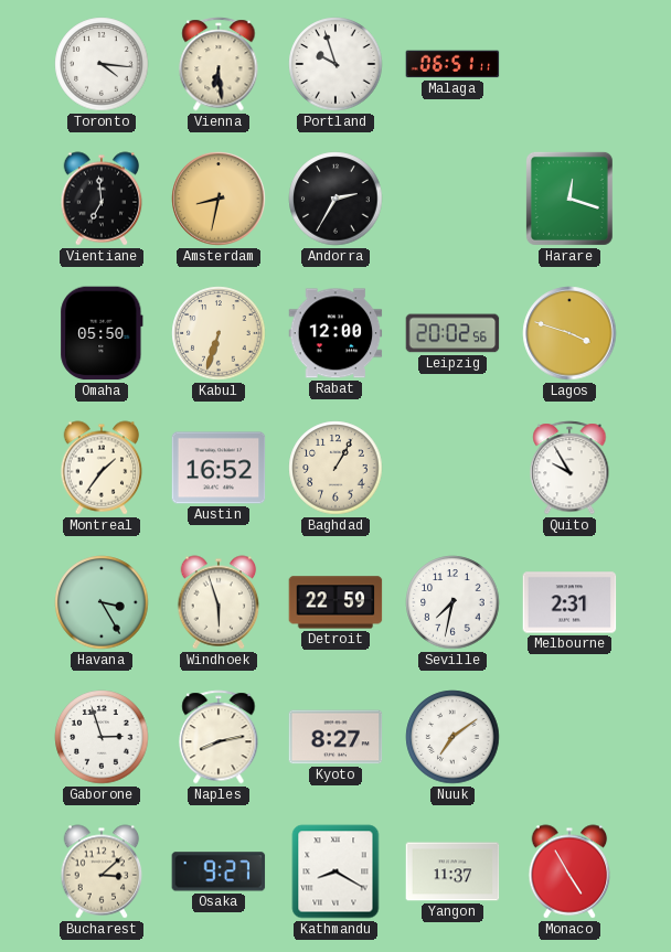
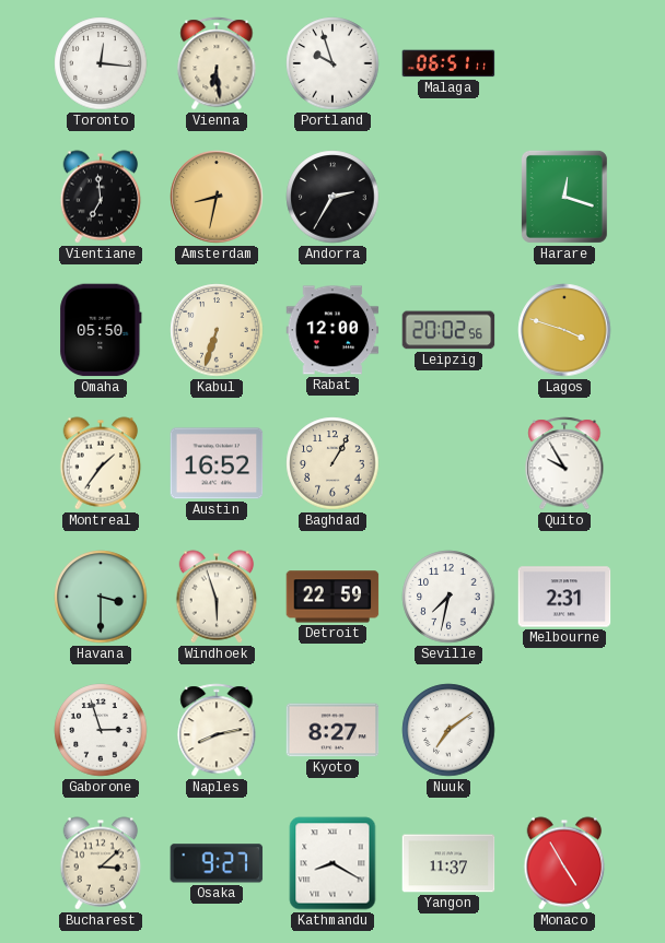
Toronto: 4:16 -> 12:16
Havana: 3:25 -> 3:30
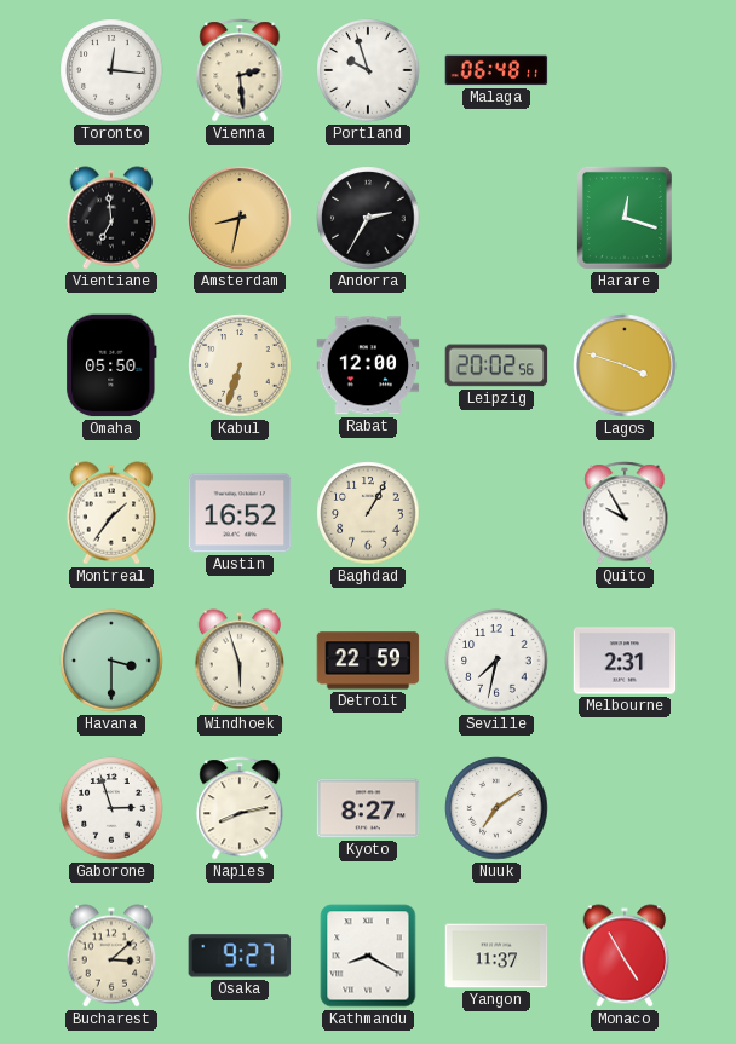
Vienna: 6:29 -> 2:29
Malaga: 06:51 -> 06:48
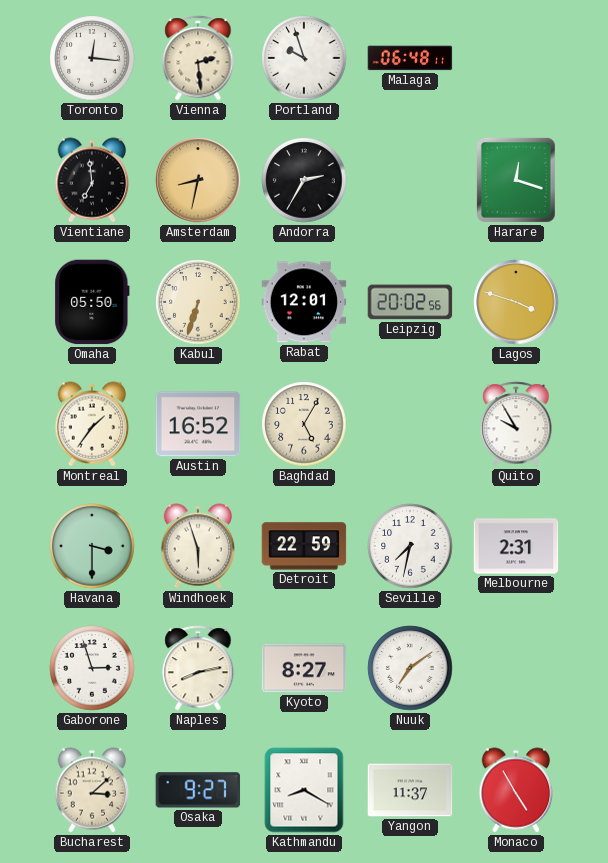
Rabat: 12:00 -> 12:01
Baghdad: 1:05 -> 5:05
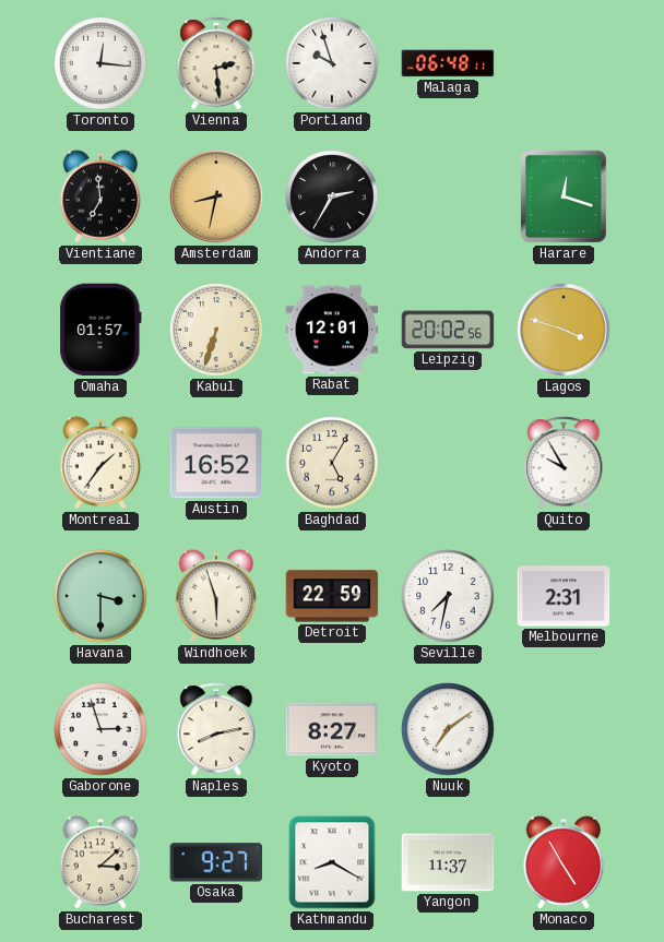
Omaha: 05:50 -> 01:57
